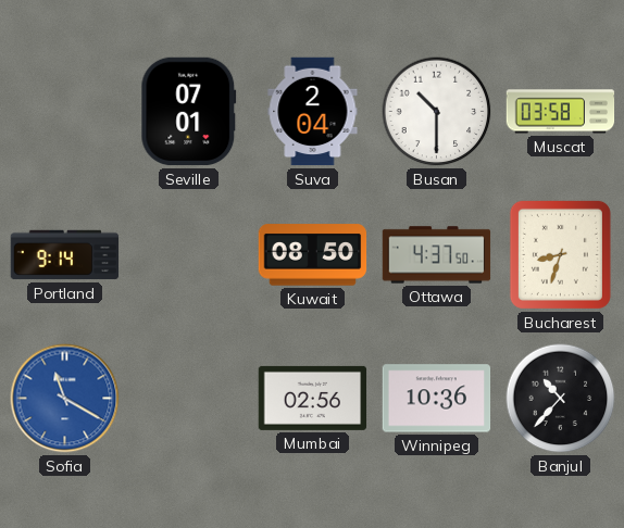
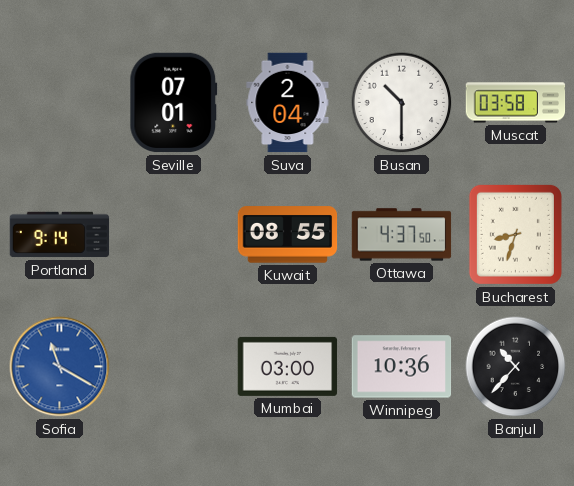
Kuwait: 08:50 -> 08:55
Mumbai: 02:56 -> 03:00
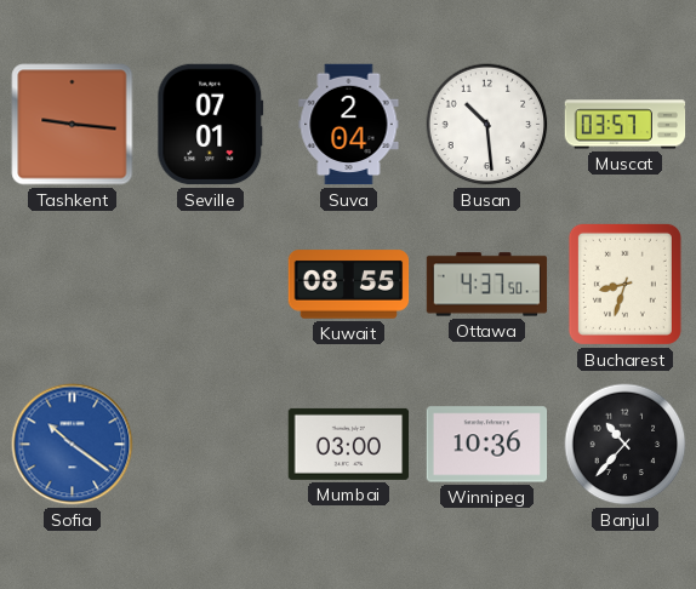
Tashkent: none -> 9:16
Busan: 10:30 -> 10:29
Muscat: 03:58 -> 03:57
Portland: 9:14 -> none
Sofia: 11:20 -> 10:21
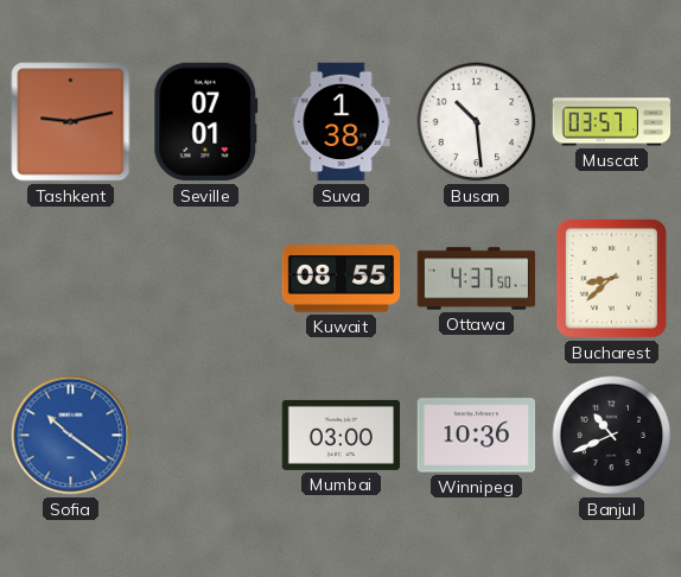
Tashkent: 9:16 -> 9:13
Suva: 2:04 -> 1:38
Bucharest: 8:33 -> 8:38
Banjul: 10:37 -> 10:41
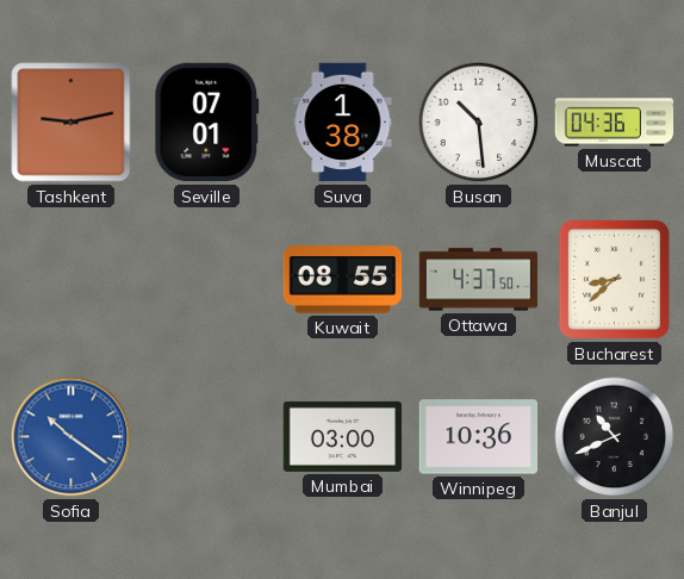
Muscat: 03:57 -> 04:36
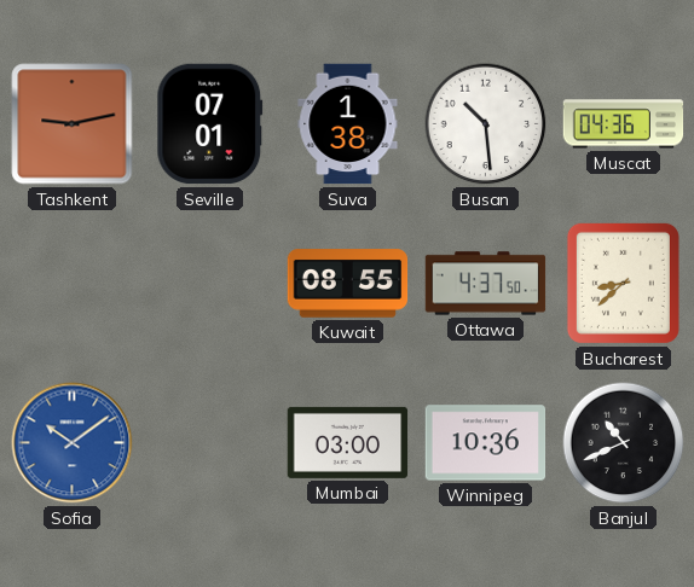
Sofia: 10:21 -> 10:09
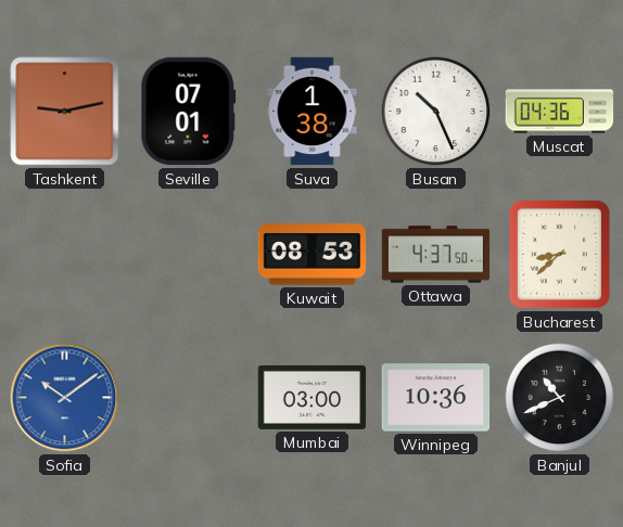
Busan: 10:29 -> 10:26
Kuwait: 08:55 -> 08:53
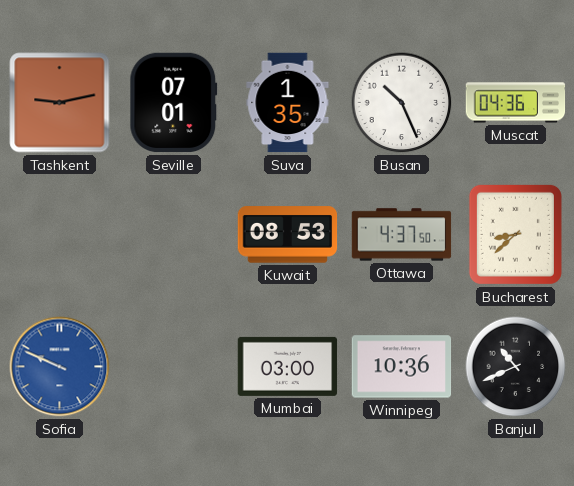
Suva: 1:38 -> 1:35
Sofia: 10:09 -> 9:49
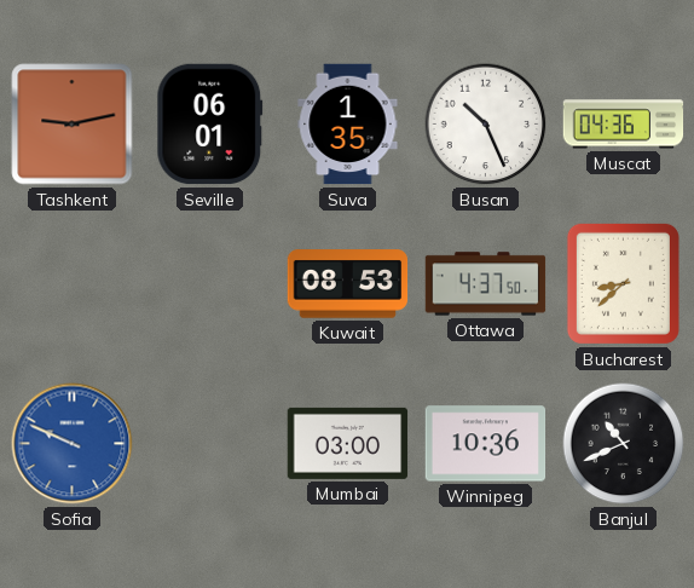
Seville: 07:01 -> 06:01
